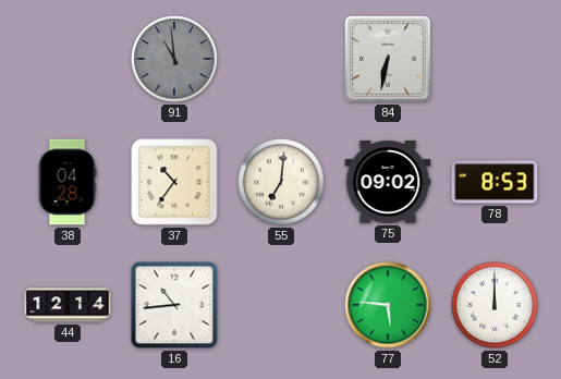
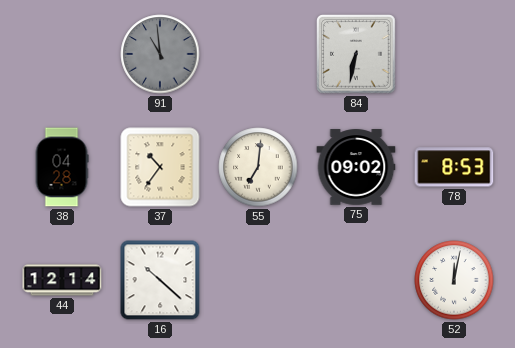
16: 10:44 -> 10:22
77: 5:46 -> none
52: 12:00 -> 12:02
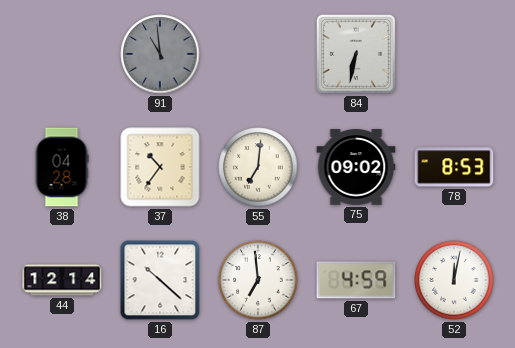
87: none -> 6:59
67: none -> 4:59
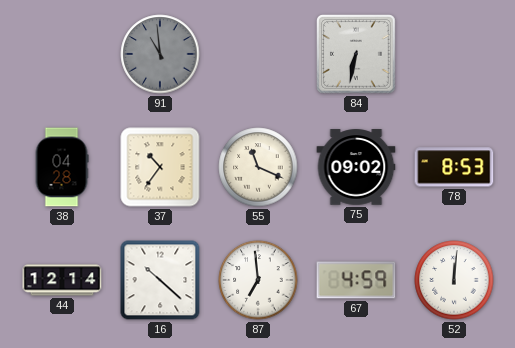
55: 7:01 -> 11:19
52: 12:02 -> 12:01
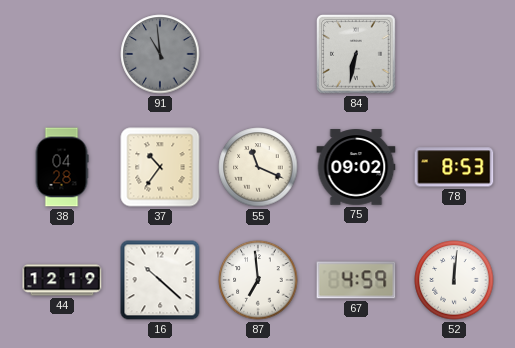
44: 12:14 -> 12:19
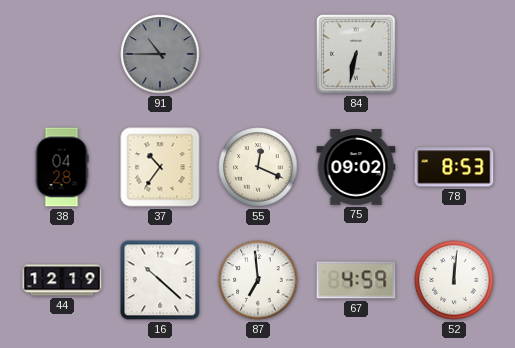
91: 10:59 -> 10:45
55: 11:19 -> 12:19
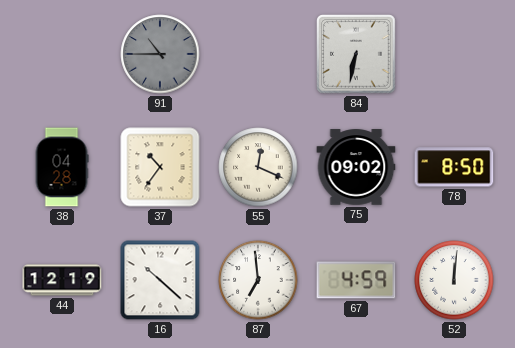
78: 8:53 -> 8:50
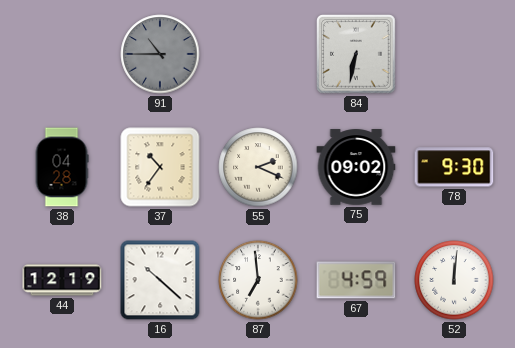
55: 12:19 -> 2:19
78: 8:50 -> 9:30
